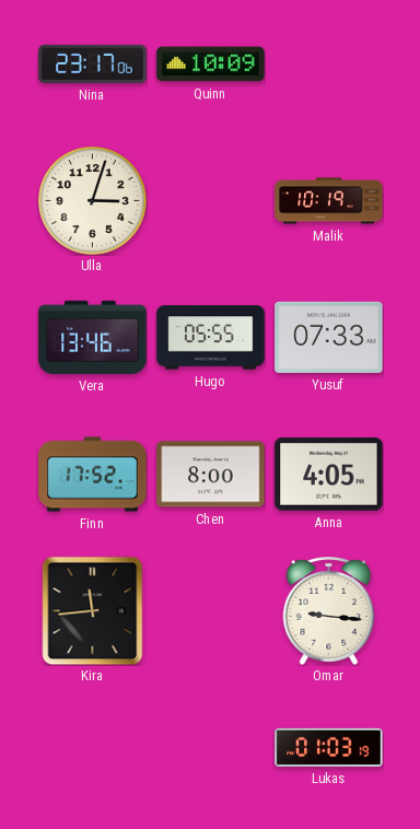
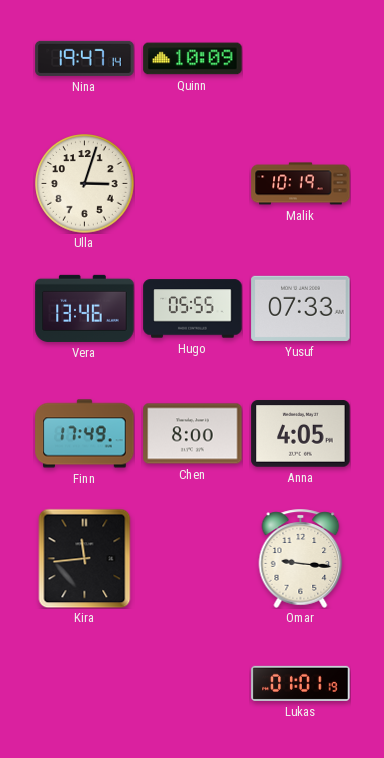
Nina: 23:17 -> 19:47
Finn: 17:52 -> 17:49
Lukas: 01:03 -> 01:01
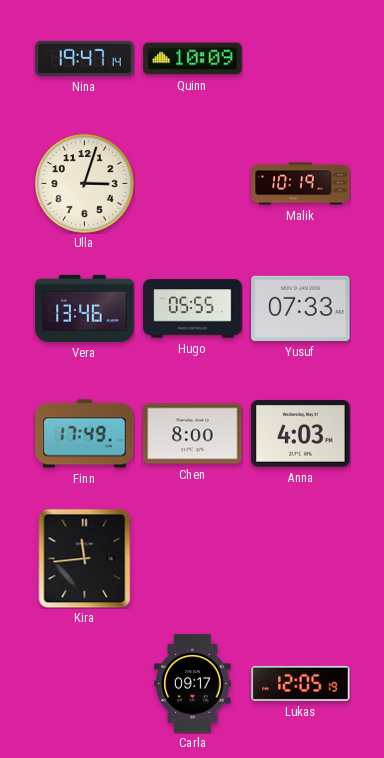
Anna: 4:05 -> 4:03
Omar: 9:16 -> none
Carla: none -> 09:17
Lukas: 01:01 -> 12:05
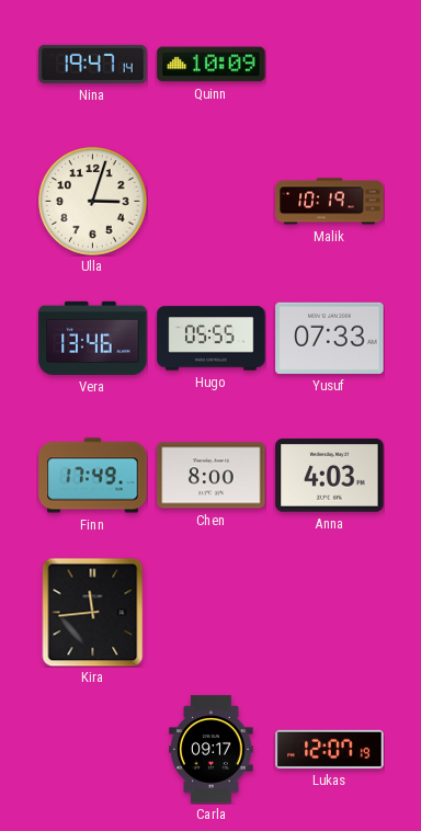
Lukas: 12:05 -> 12:07
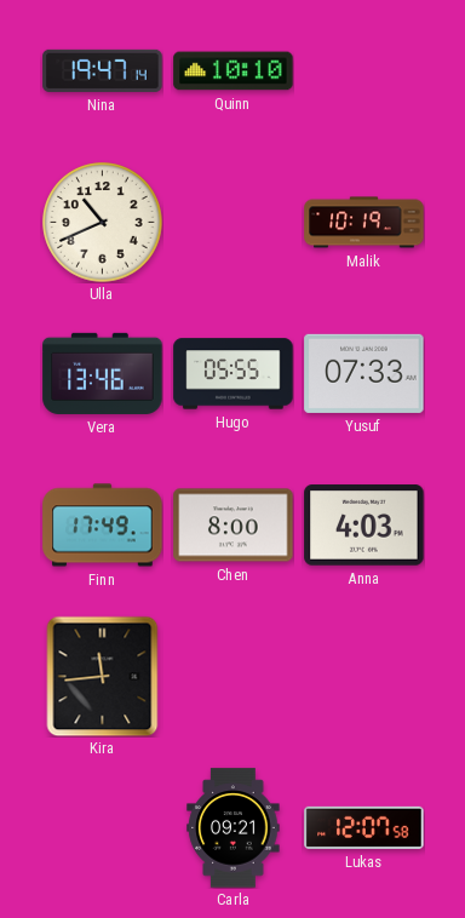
Quinn: 10:09 -> 10:10
Ulla: 3:03 -> 10:41
Carla: 09:17 -> 09:21
Lukas: 12:07:19 -> 12:07:58
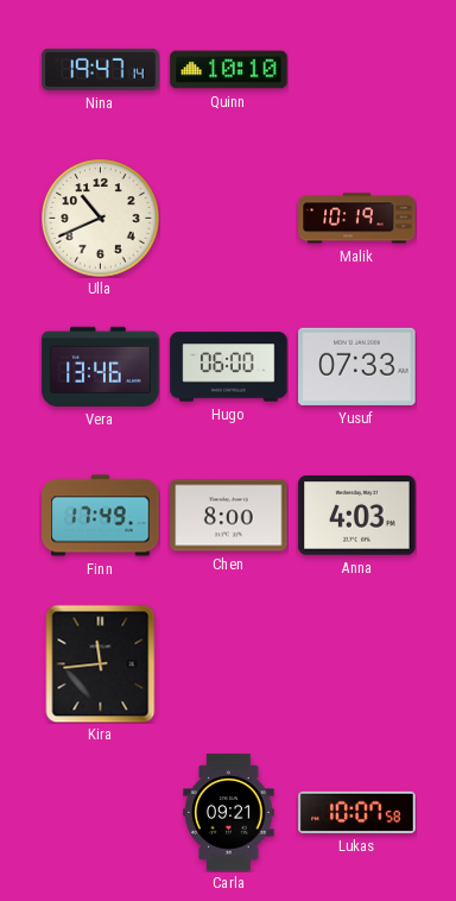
Hugo: 05:55 -> 06:00
Lukas: 12:07 -> 10:07
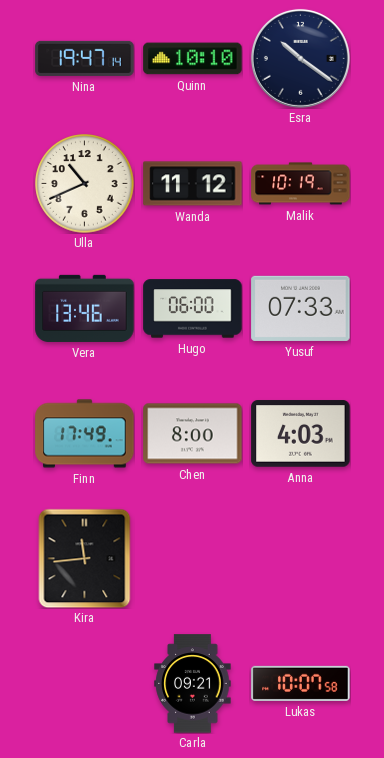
Esra: none -> 10:21
Wanda: none -> 11:12
